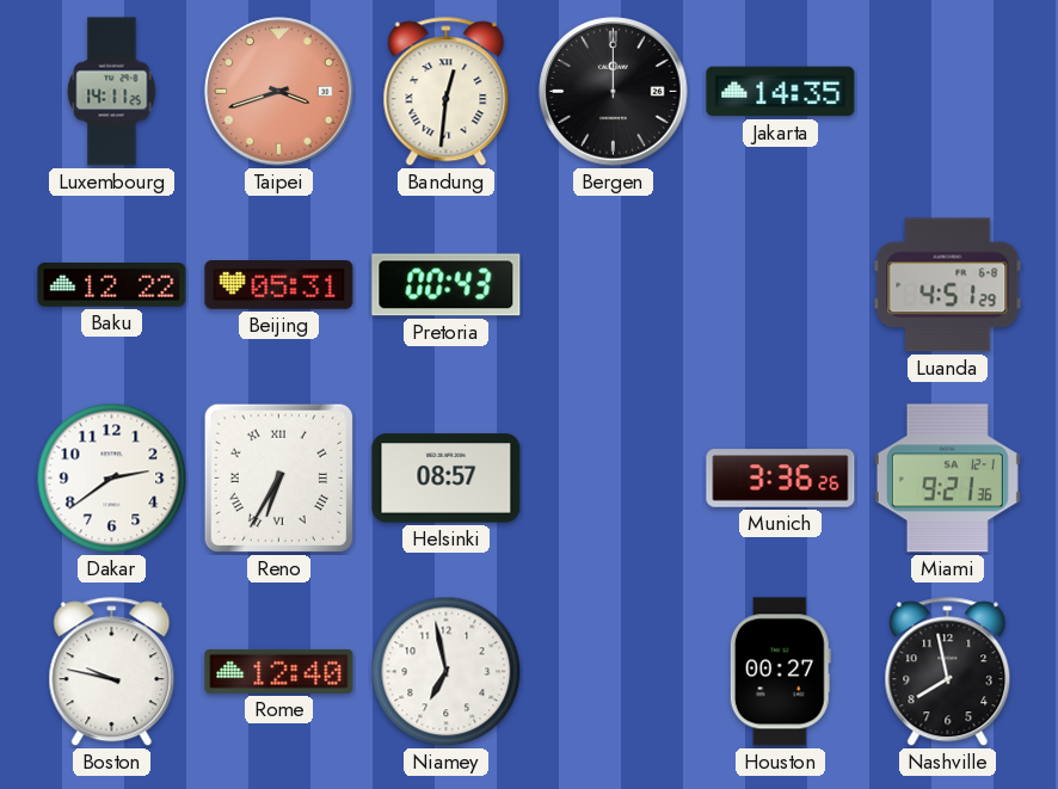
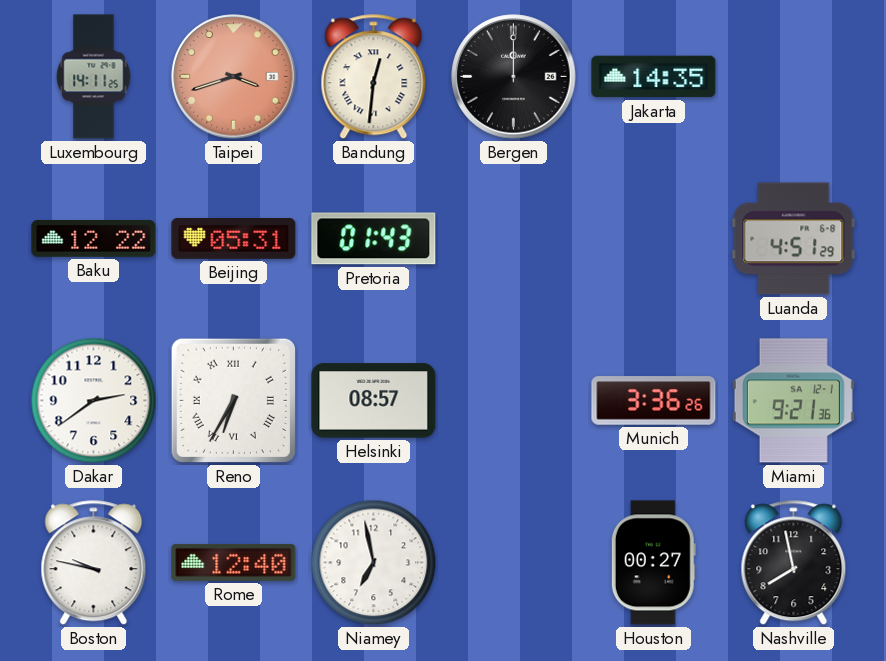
Pretoria: 00:43 -> 01:43
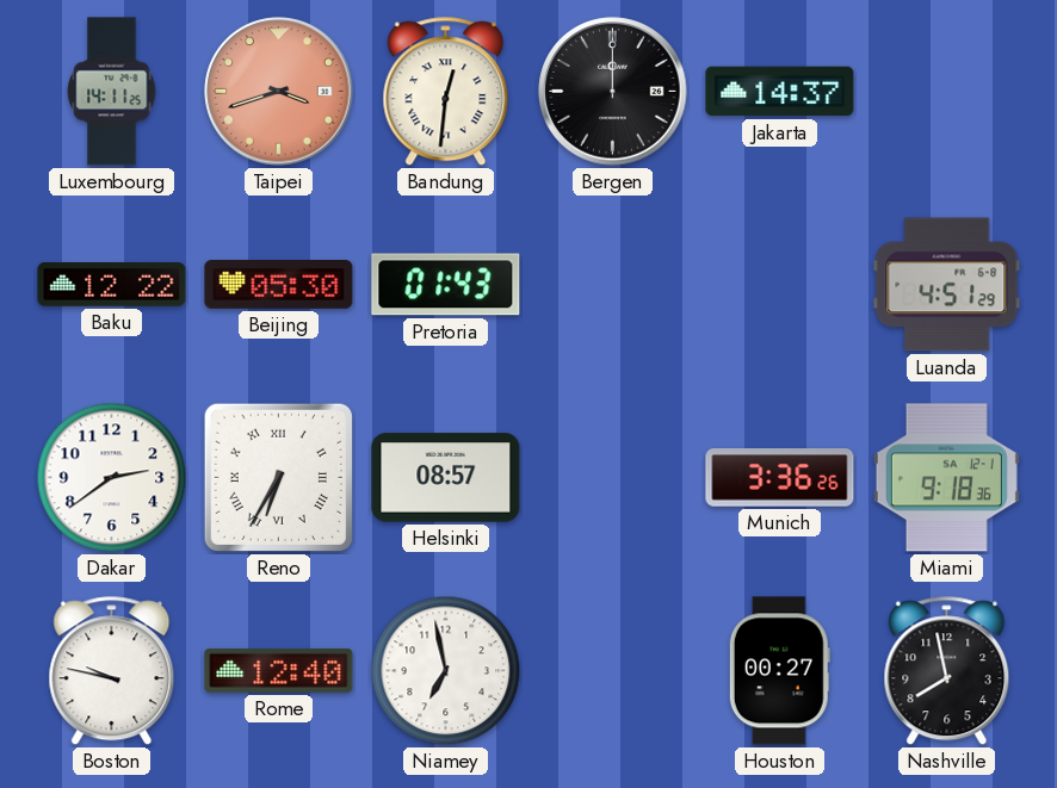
Jakarta: 14:35 -> 14:37
Beijing: 05:31 -> 05:30
Miami: 9:21 -> 9:18
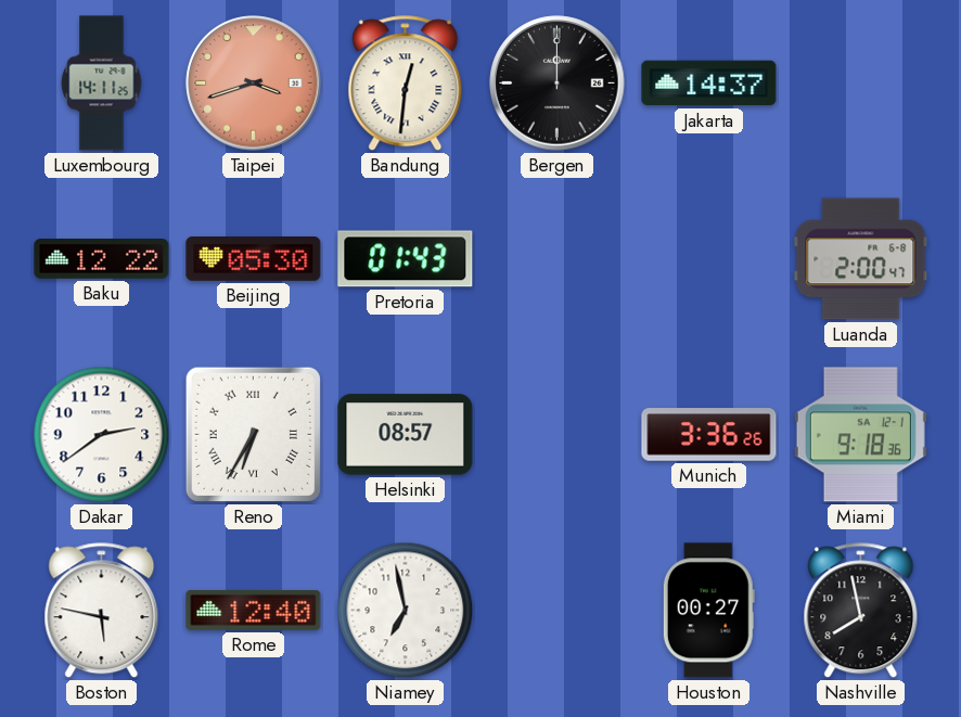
Luanda: 4:51 -> 2:00
Boston: 9:47 -> 5:47
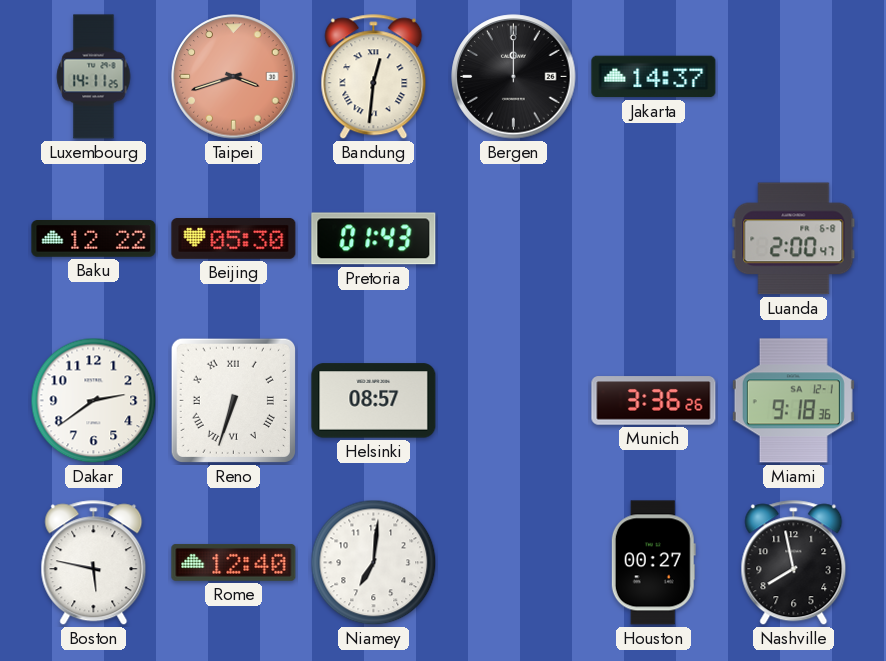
Reno: 6:35 -> 6:33
Niamey: 6:58 -> 7:01
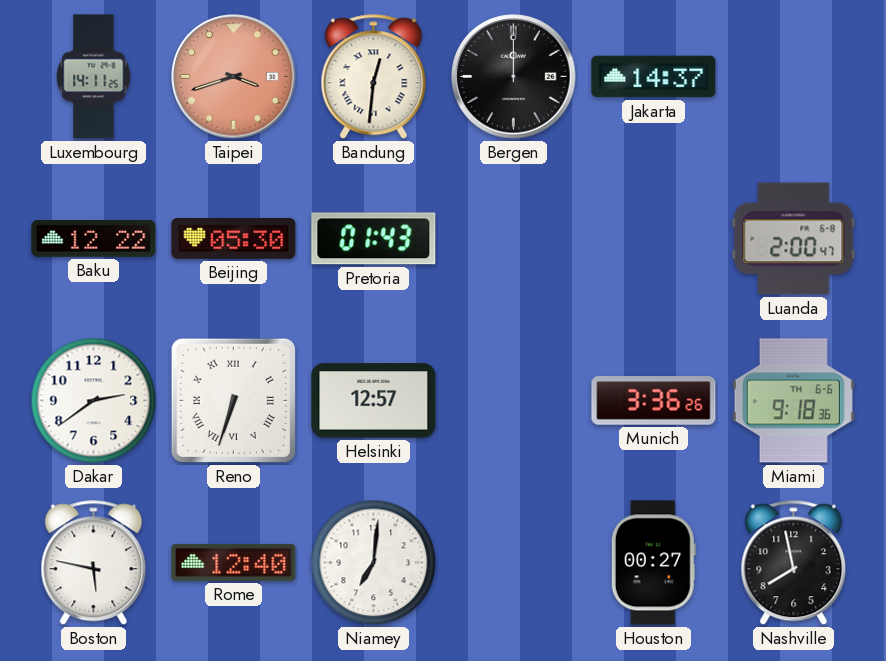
Helsinki: 08:57 -> 12:57
Miami date: SA 12-1 -> TH 6-6
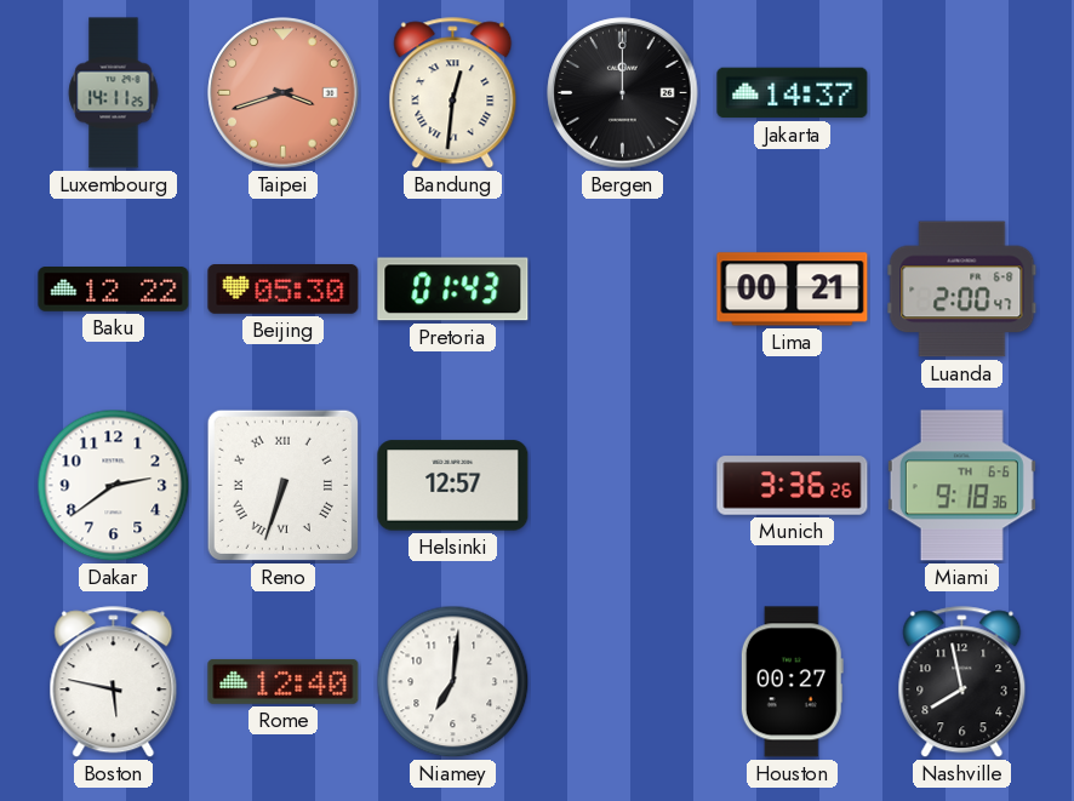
Lima: none -> 00:21
